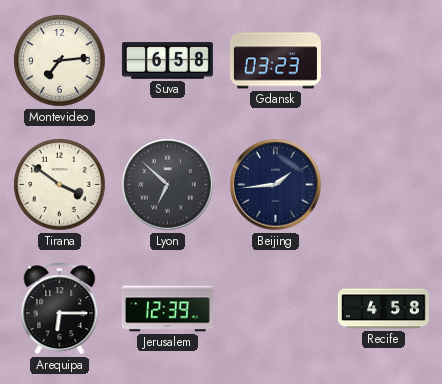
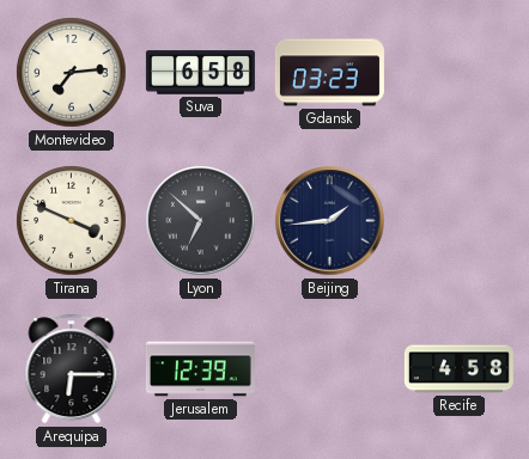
Tirana: 3:51 -> 3:49
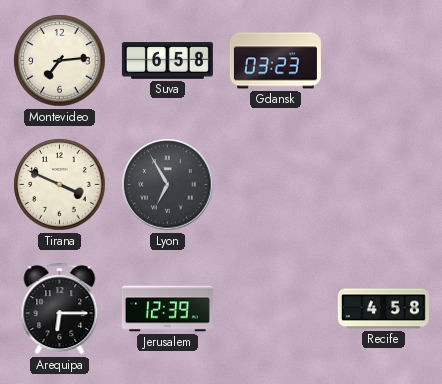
Lyon: 6:52 -> 6:55
Beijing: 1:44 -> none
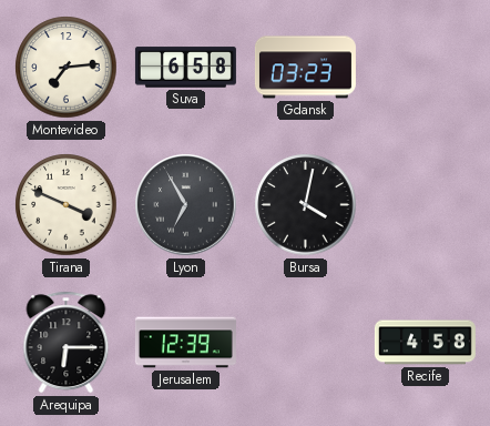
Bursa: none -> 4:02
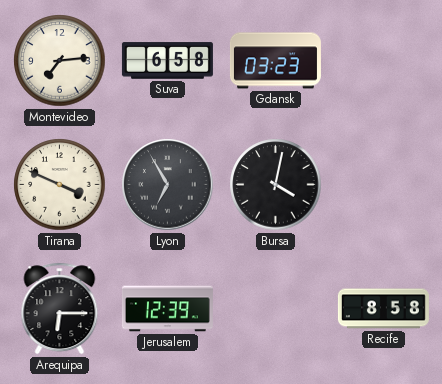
Recife: 4:58 -> 8:58
